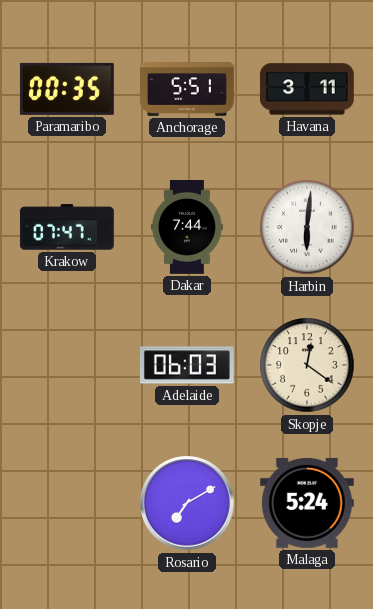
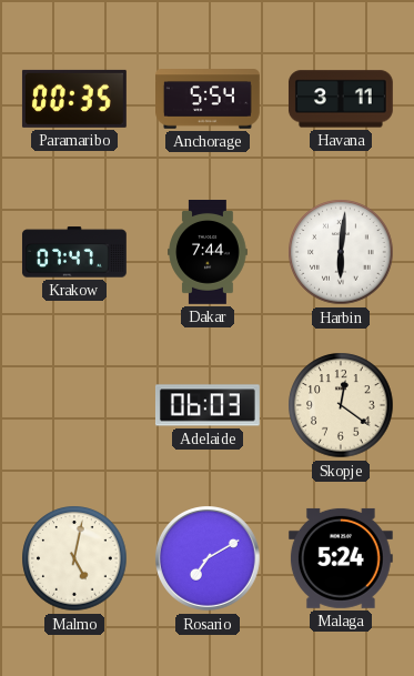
Anchorage: 5:51 -> 5:54
Malmo: none -> 5:02
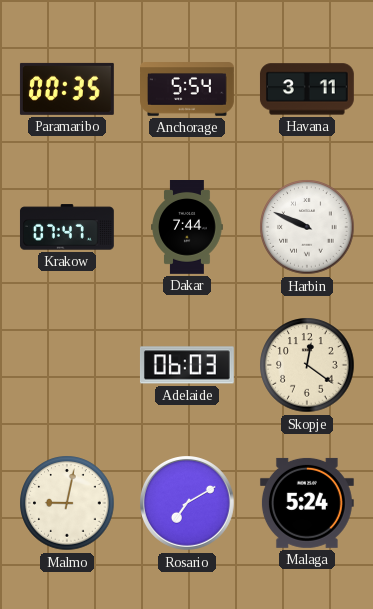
Harbin: 6:01 -> 9:49
Malmo: 5:02 -> 9:02
